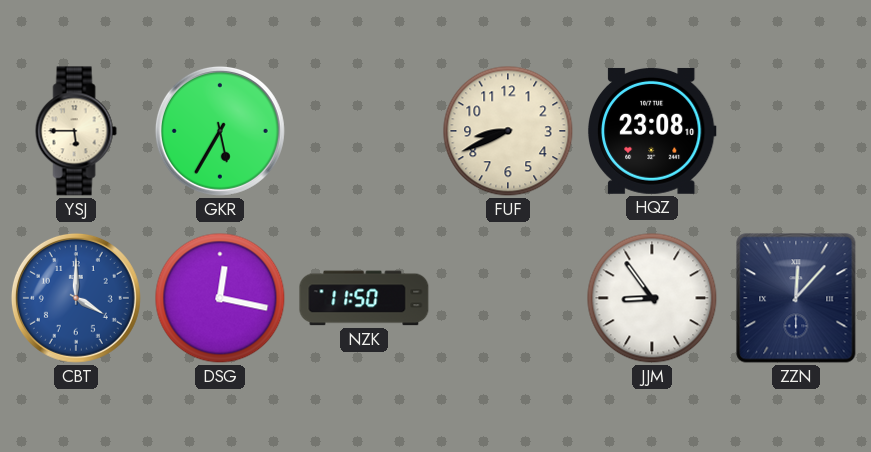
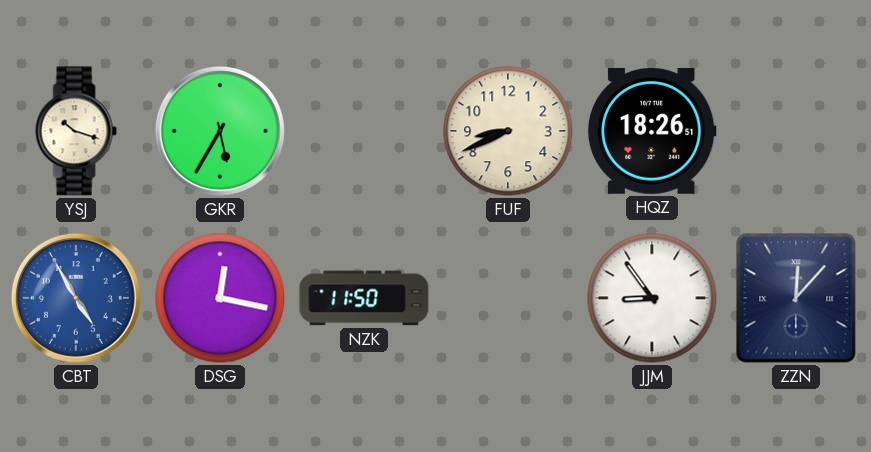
YSJ: 5:45 -> 10:18
HQZ: 23:08 -> 18:26
CBT: 4:00 -> 4:55
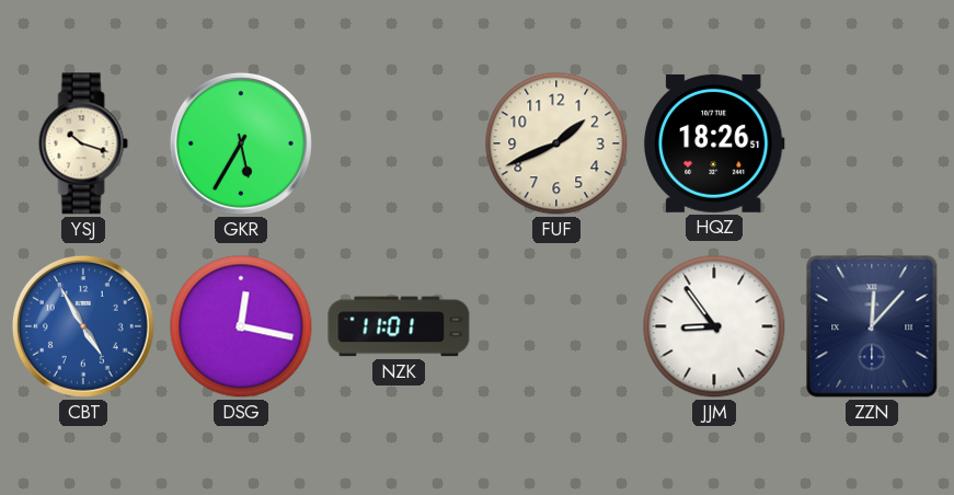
FUF: 8:41 -> 1:41
NZK: 11:50 -> 11:01
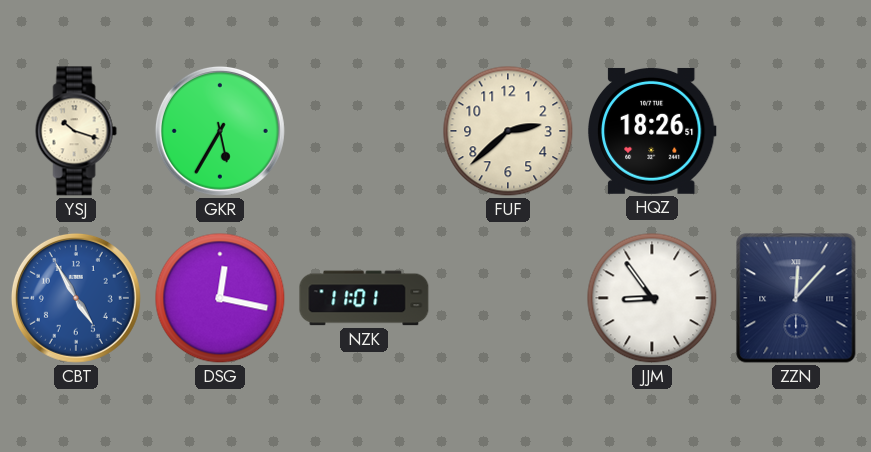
FUF: 1:41 -> 2:38
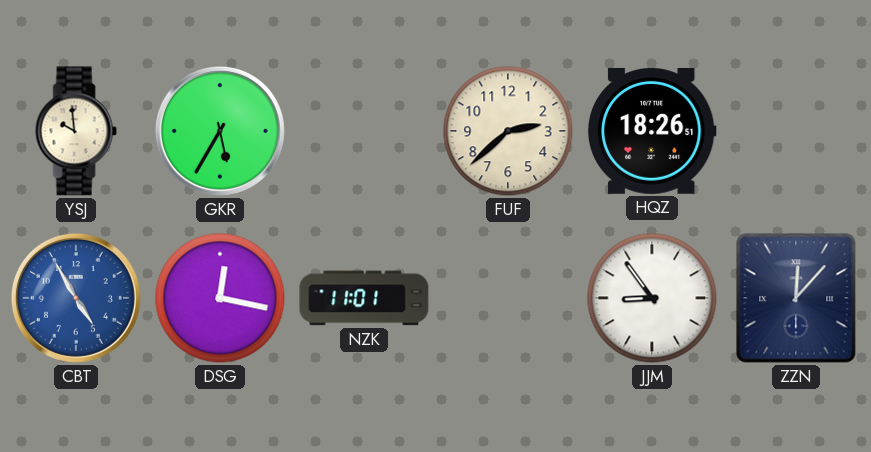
YSJ: 10:18 -> 9:59
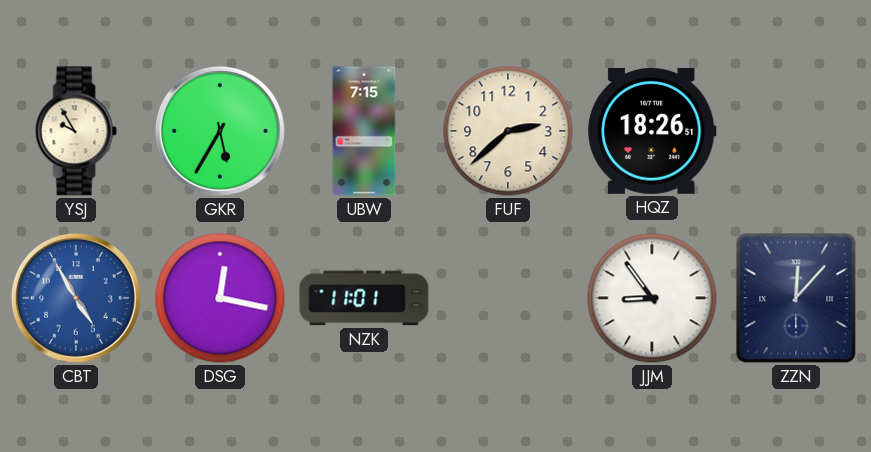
YSJ: 9:59 -> 9:55
UBW: none -> 7:15
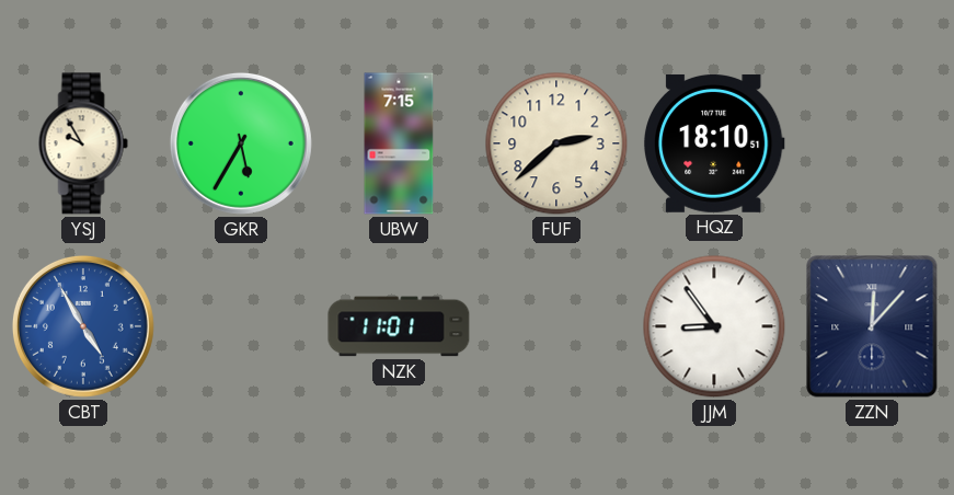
HQZ: 18:26 -> 18:10
DSG: 12:17 -> none
